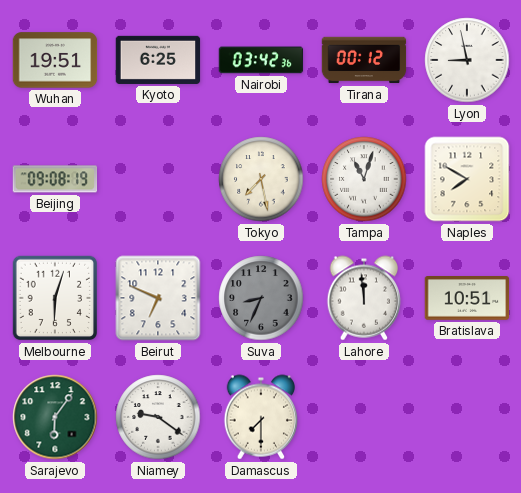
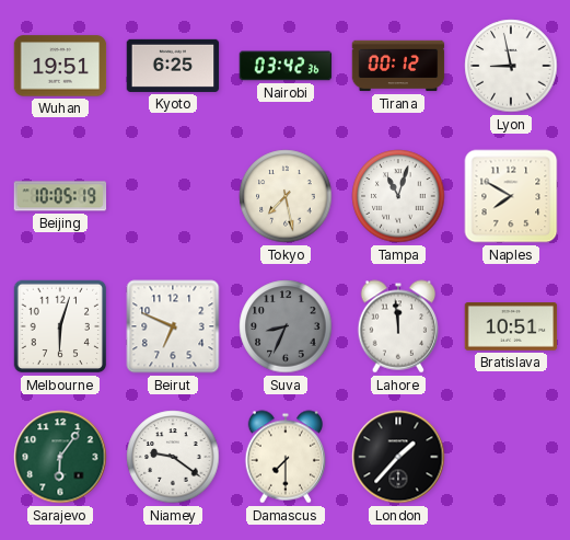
Beijing: 09:08 -> 10:05
London: none -> 1:37
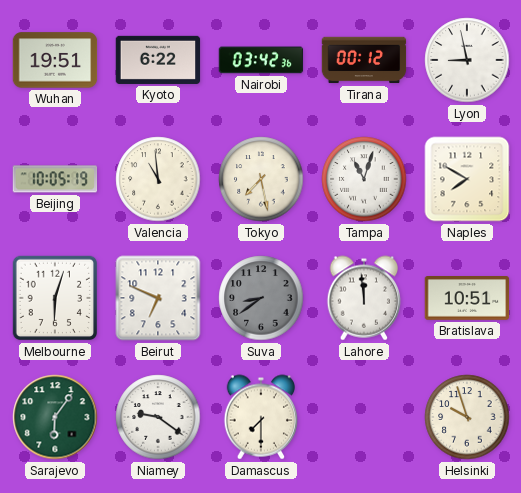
Kyoto: 6:25 -> 6:22
Valencia: none -> 10:59
Suva: 8:34 -> 8:39
London: 1:37 -> none
Helsinki: none -> 9:57
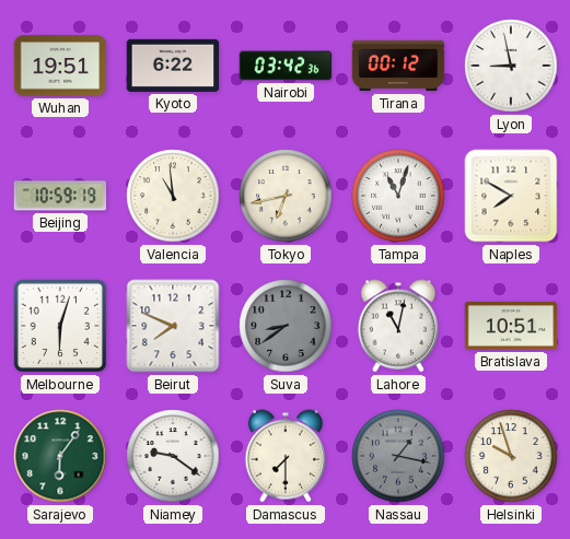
Beijing: 10:05 -> 10:59
Tokyo: 7:28 -> 6:43
Beirut: 6:49 -> 7:49
Lahore: 11:59 -> 11:02
Nassau: none -> 1:17
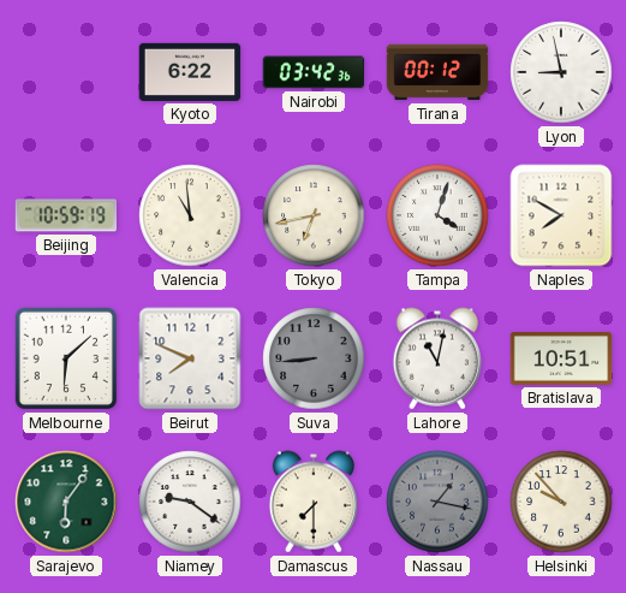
Wuhan: 19:51 -> none
Tampa: 11:03 -> 4:03
Melbourne: 6:03 -> 6:08
Suva: 8:39 -> 8:44
Helsinki: 9:57 -> 9:53
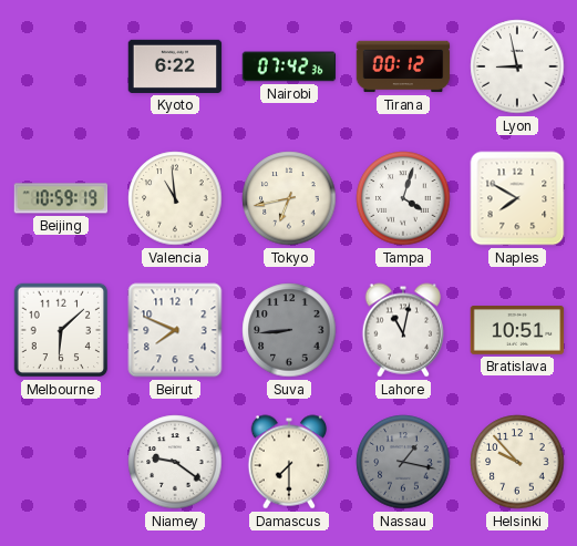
Nairobi: 03:42 -> 07:42
Sarajevo: 6:06 -> none
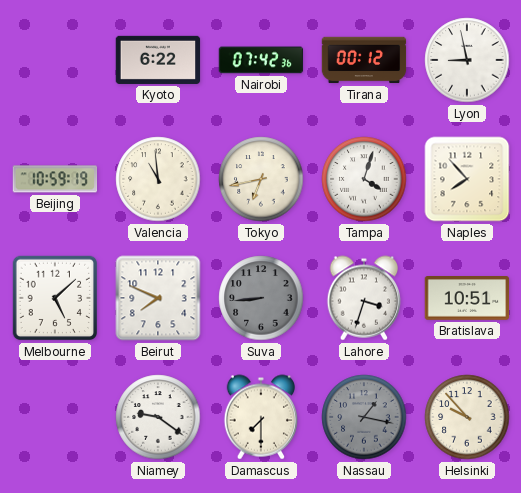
Naples: 7:50 -> 7:53
Melbourne: 6:08 -> 5:08
Lahore: 11:02 -> 3:33
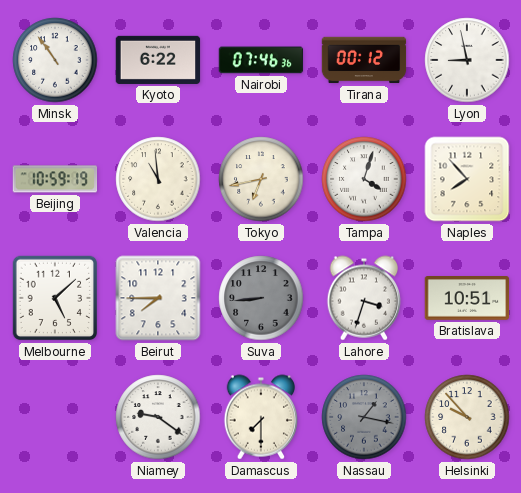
Minsk: none -> 10:54
Nairobi: 07:42 -> 07:46
Beirut: 7:49 -> 7:45
